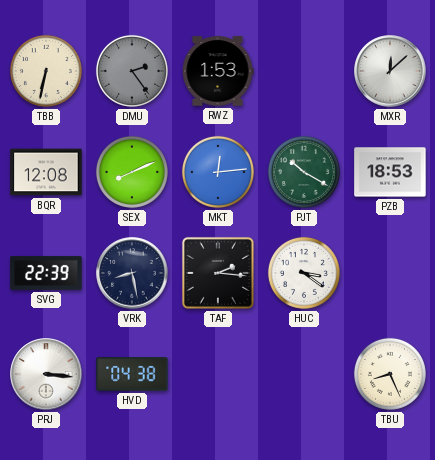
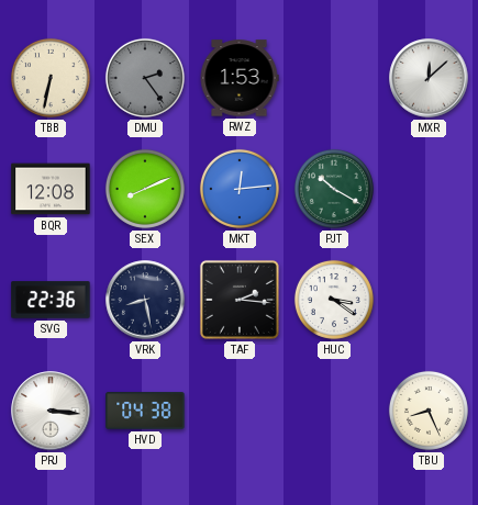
PZB: 18:53 -> none
SVG: 22:39 -> 22:36
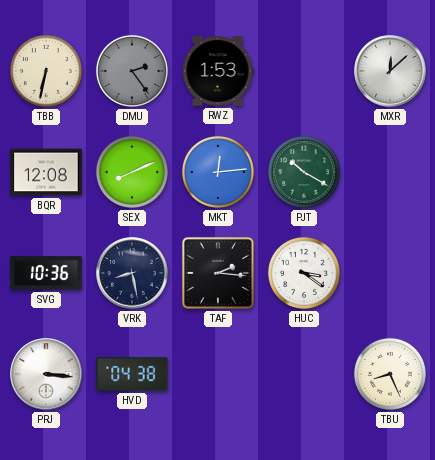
SVG: 22:36 -> 10:36
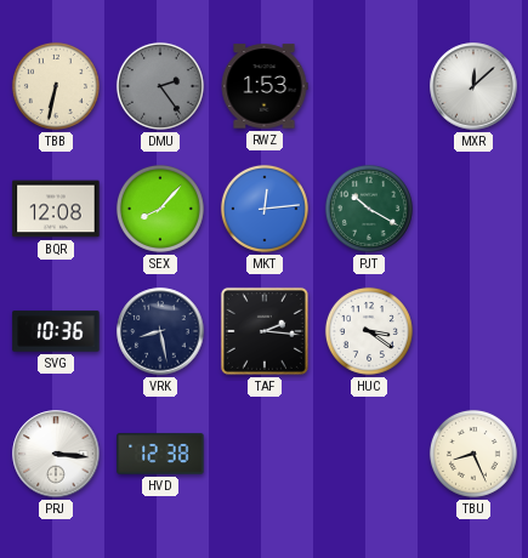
SEX: 8:11 -> 8:07
HVD: 04:38 -> 12:38
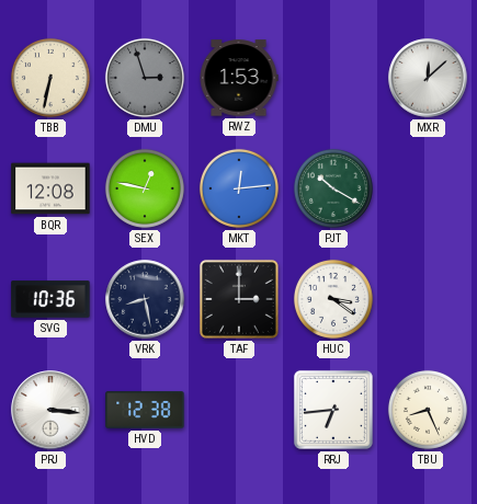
DMU: 2:24 -> 2:57
SEX: 8:07 -> 12:47
TAF: 2:16 -> 3:00
RRJ: none -> 6:44
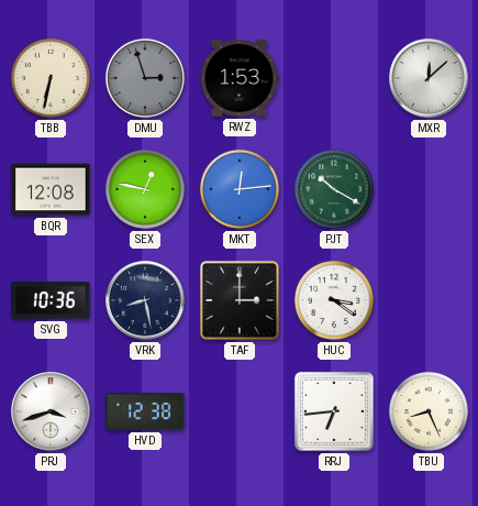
PRJ: 3:16 -> 3:42
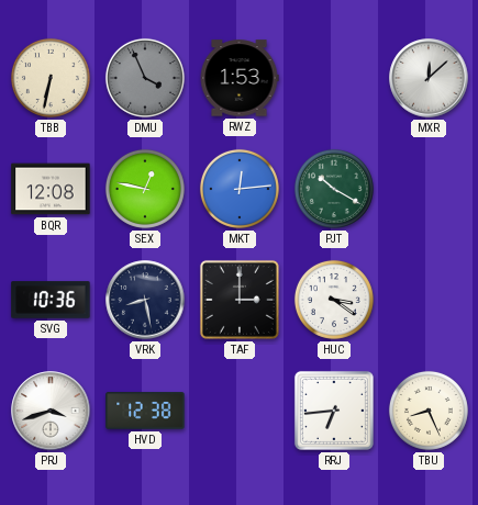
DMU: 2:57 -> 3:56
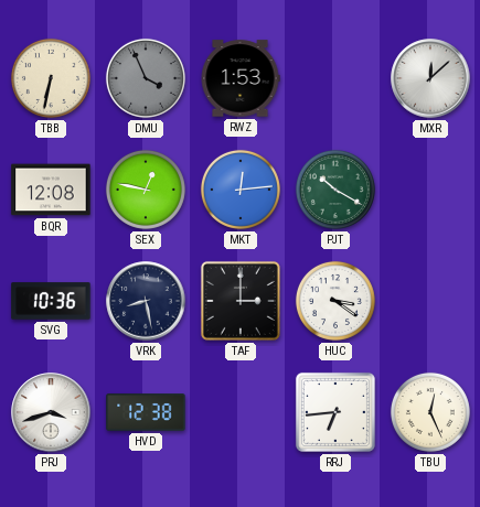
TBU: 8:26 -> 12:26
